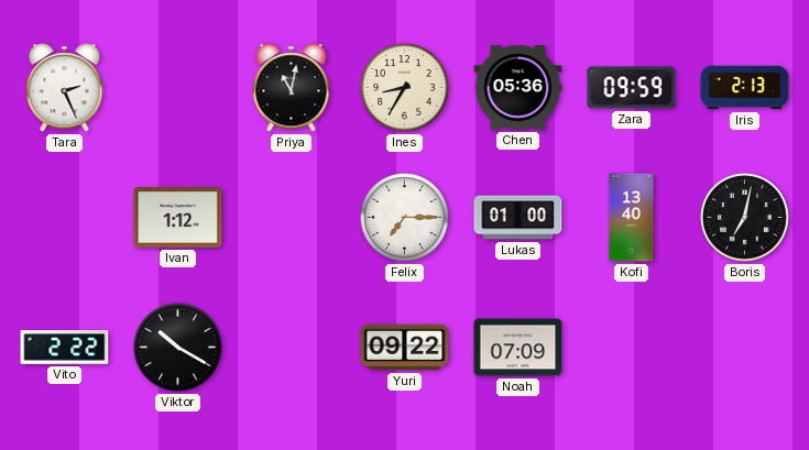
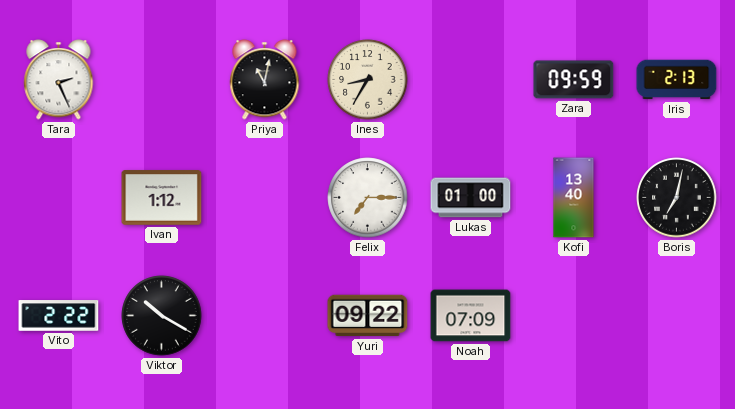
Chen: 05:36 -> none
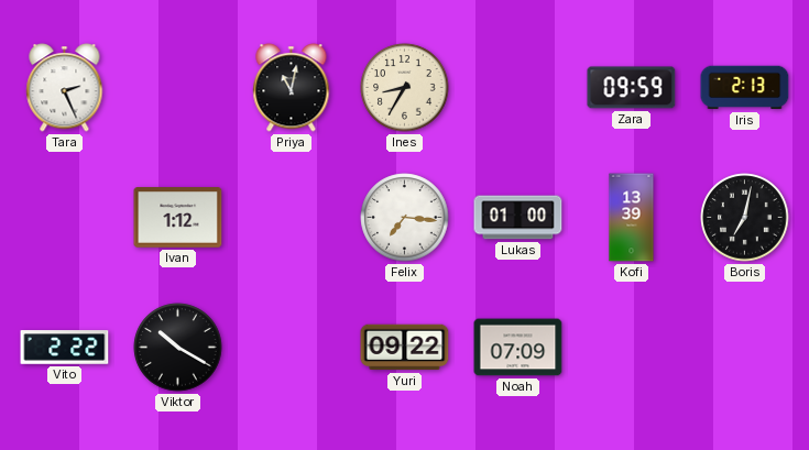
Felix: 7:15 -> 7:16
Kofi: 13:40 -> 13:39
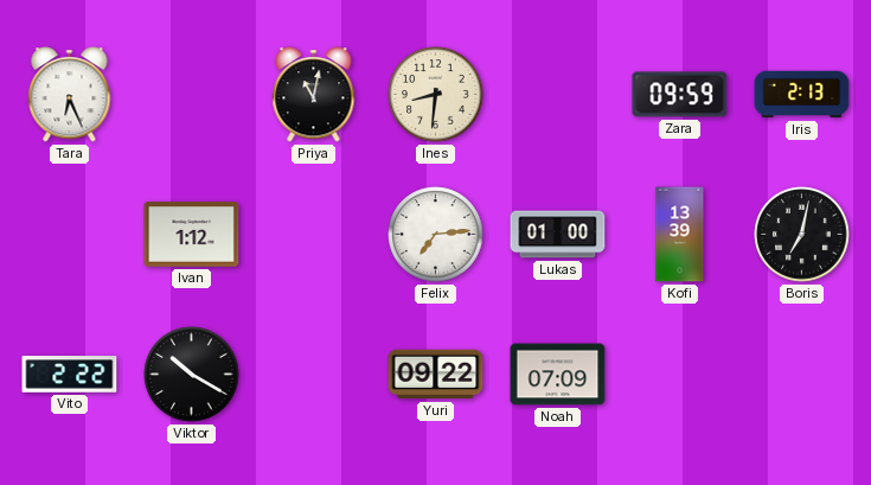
Tara: 2:26 -> 6:26
Ines: 8:35 -> 8:31
Felix: 7:16 -> 7:14
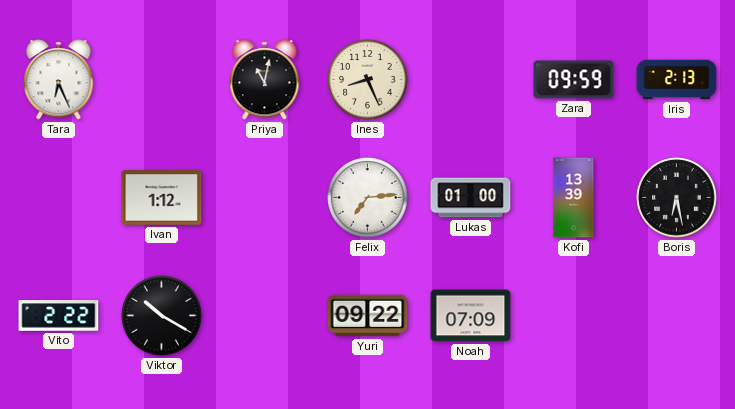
Ines: 8:31 -> 8:26
Boris: 7:02 -> 6:28
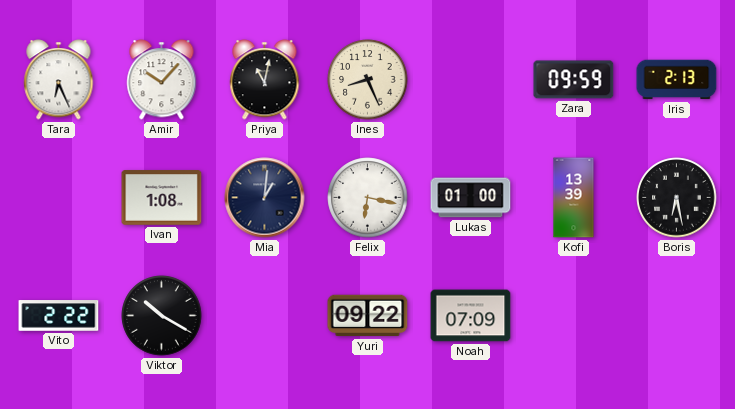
Amir: none -> 10:07
Ivan: 1:12 -> 1:08
Mia: none -> 1:01
Felix: 7:14 -> 6:17
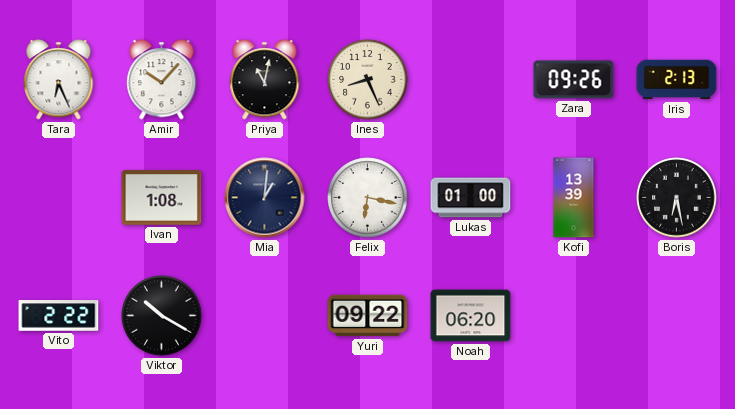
Zara: 09:59 -> 09:26
Noah: 07:09 -> 06:20
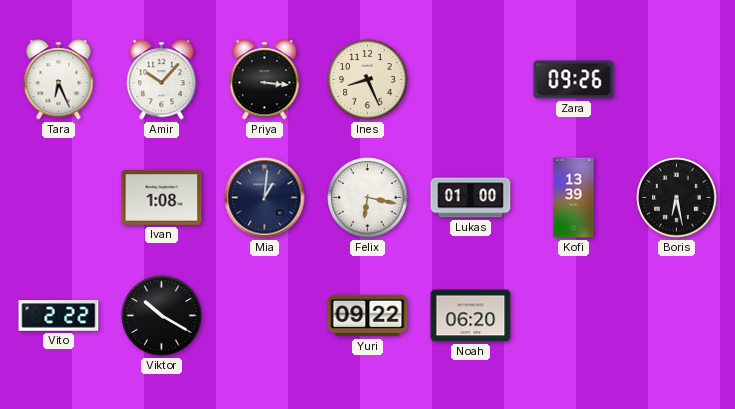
Priya: 11:02 -> 3:16
Iris: 2:13 -> none
